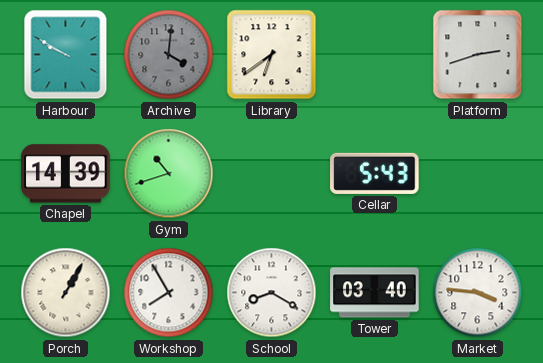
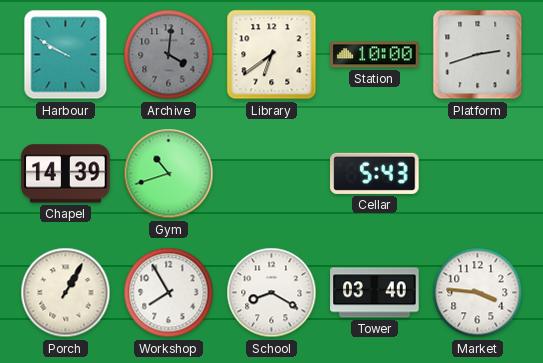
Station: none -> 10:00
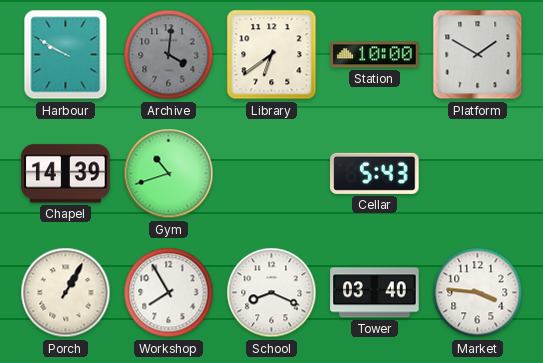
Platform: 2:42 -> 1:50
School: 8:20 -> 8:19
